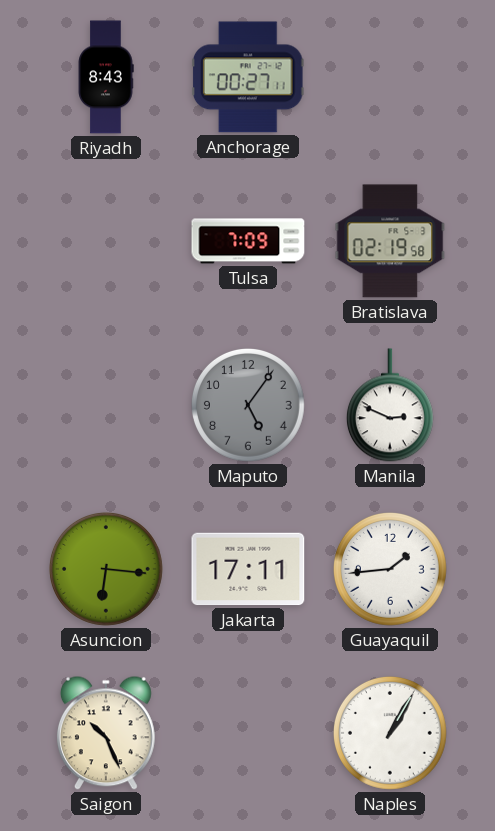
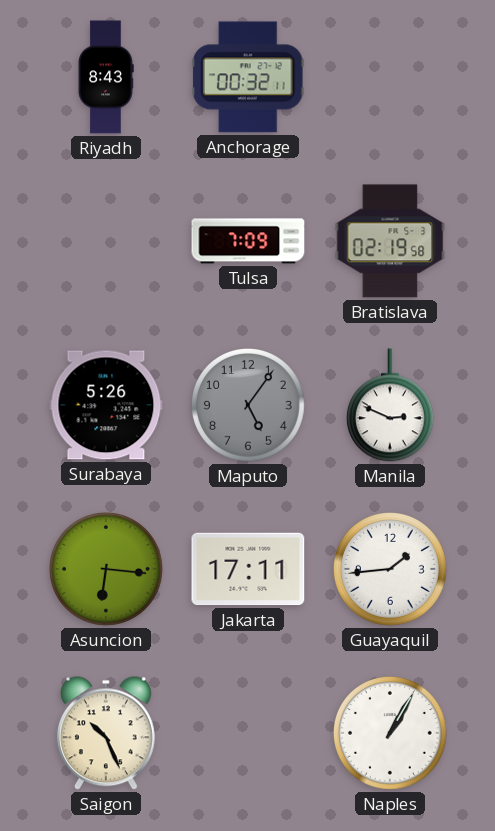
Anchorage: 00:27 -> 00:32
Surabaya: none -> 5:26
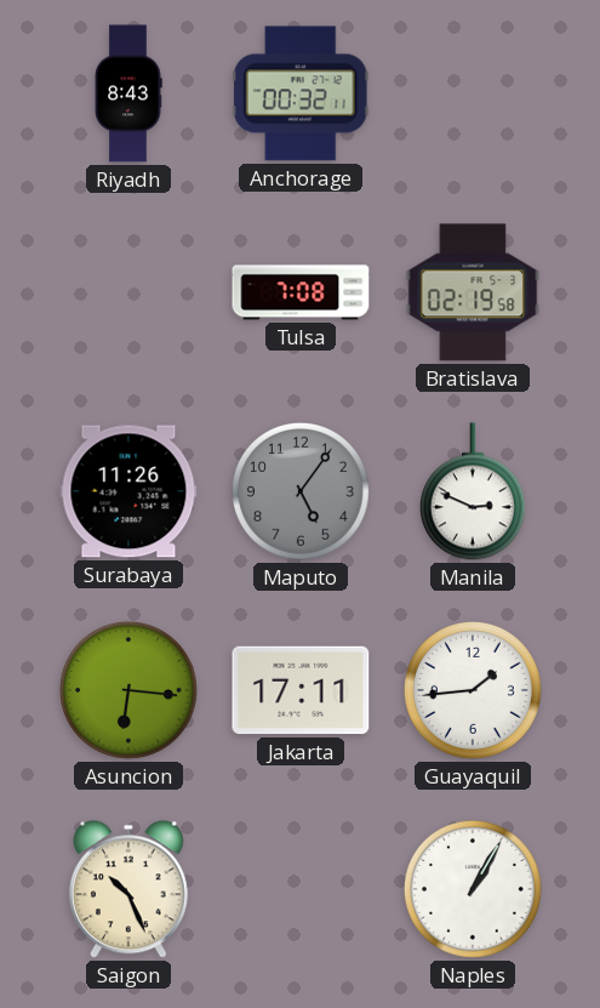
Tulsa: 7:09 -> 7:08
Surabaya: 5:26 -> 11:26
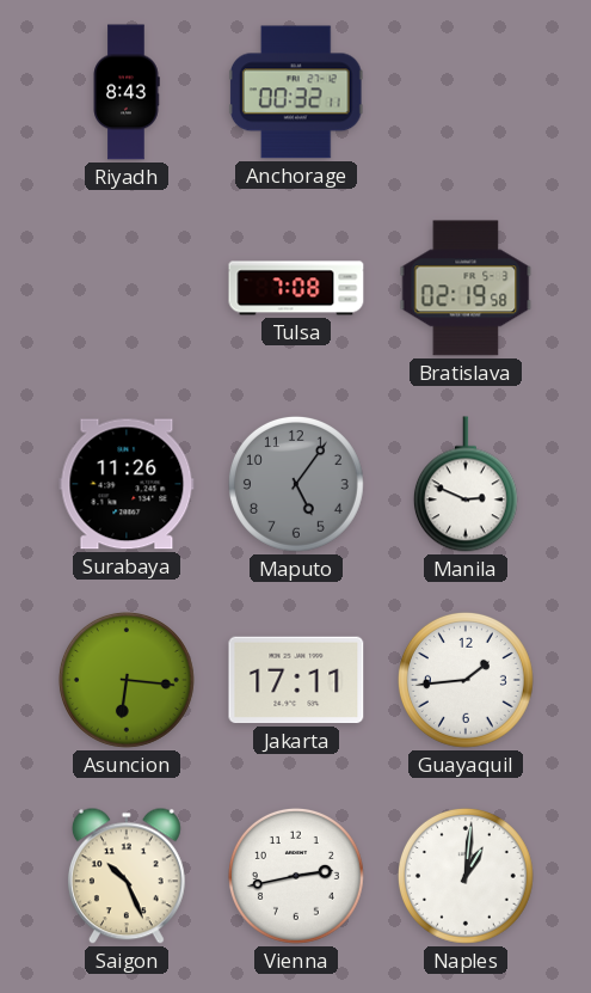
Vienna: none -> 2:43
Naples: 1:05 -> 1:01
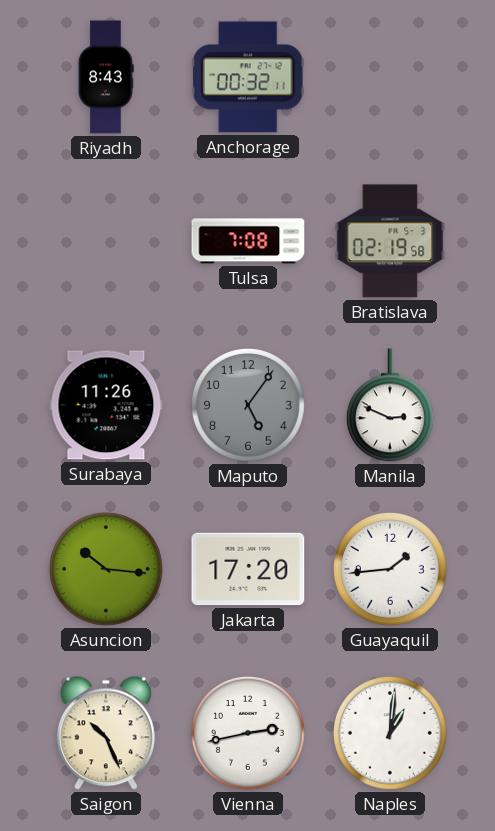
Asuncion: 6:16 -> 10:16
Jakarta: 17:11 -> 17:20
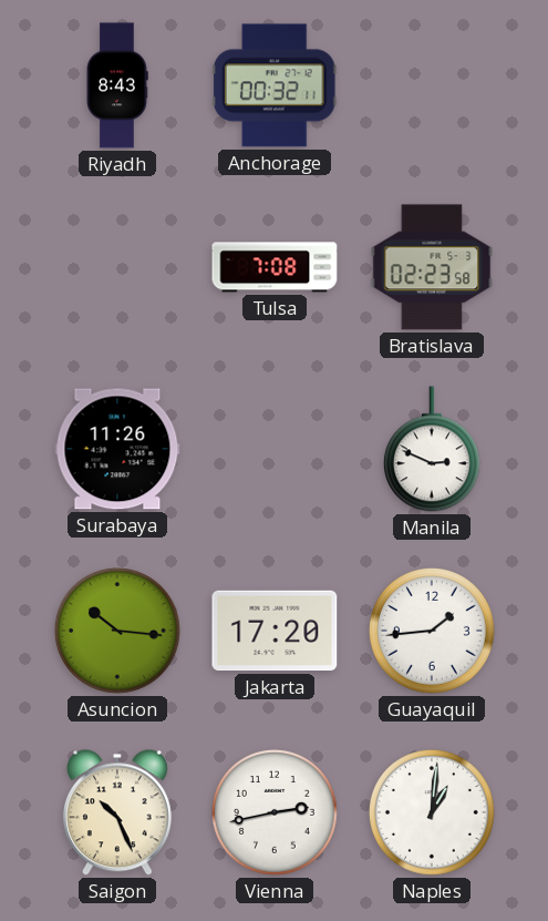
Bratislava: 02:19 -> 02:23
Maputo: 5:06 -> none
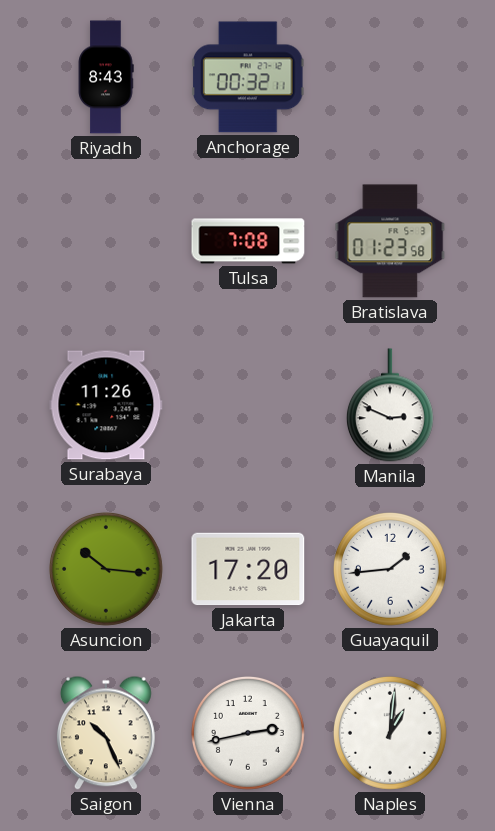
Bratislava: 02:23 -> 01:23
